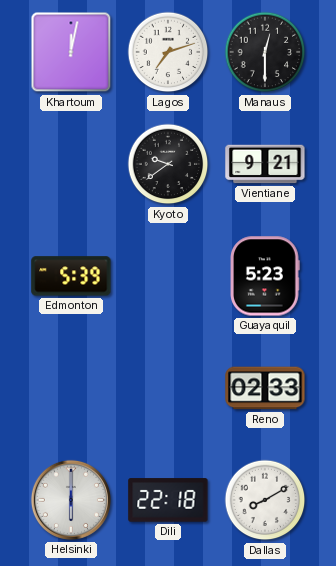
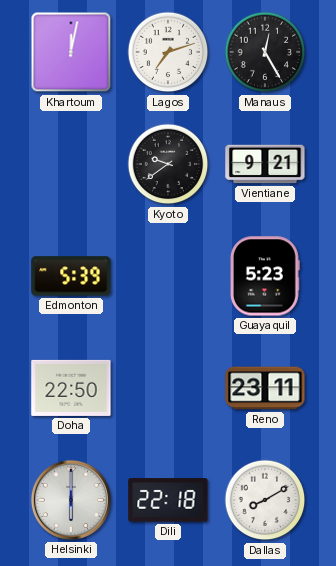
Manaus: 12:30 -> 12:25
Doha: none -> 22:50
Reno: 02:33 -> 23:11
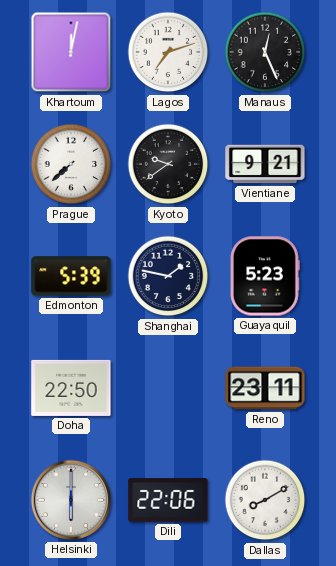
Manaus: 12:25 -> 12:26
Prague: none -> 7:38
Shanghai: none -> 1:47
Dili: 22:18 -> 22:06
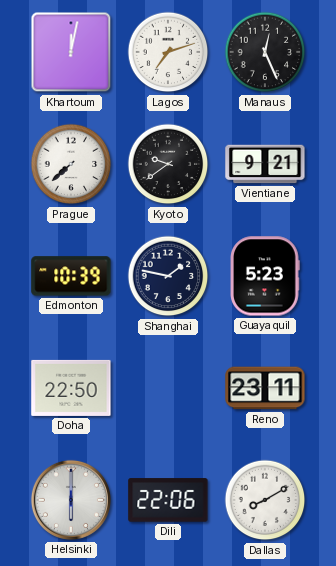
Edmonton: 5:39 -> 10:39
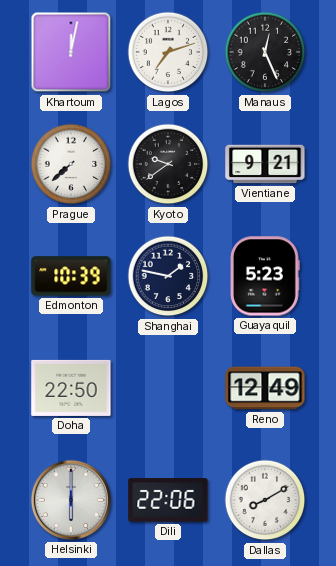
Reno: 23:11 -> 12:49
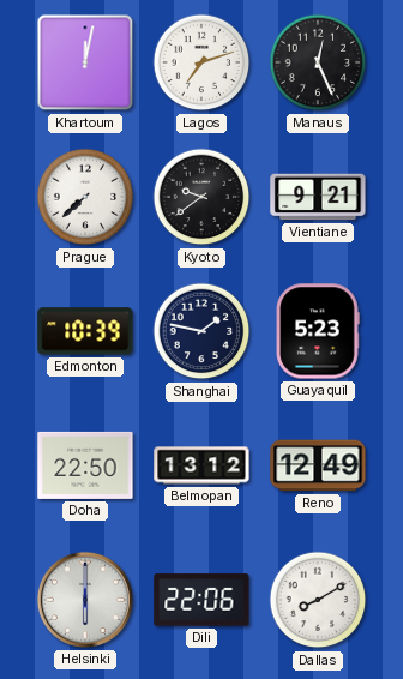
Belmopan: none -> 13:12
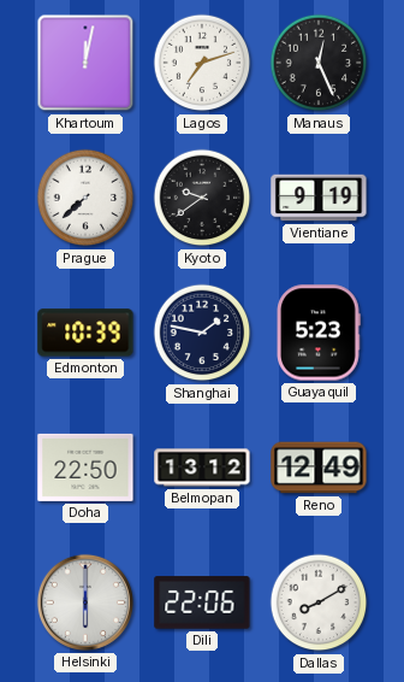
Vientiane: 9:21 -> 9:19
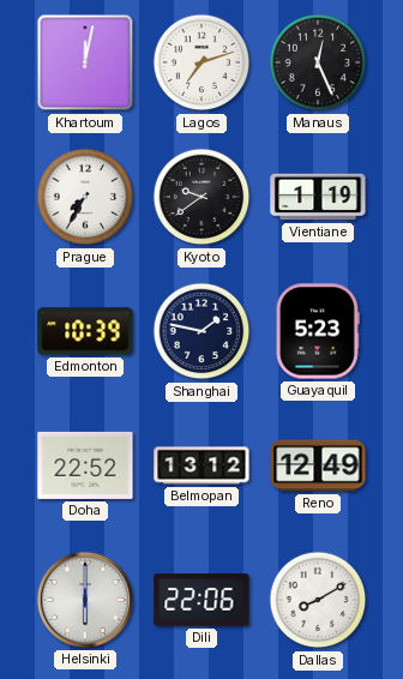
Prague: 7:38 -> 7:35
Vientiane: 9:19 -> 1:19
Doha: 22:50 -> 22:52
